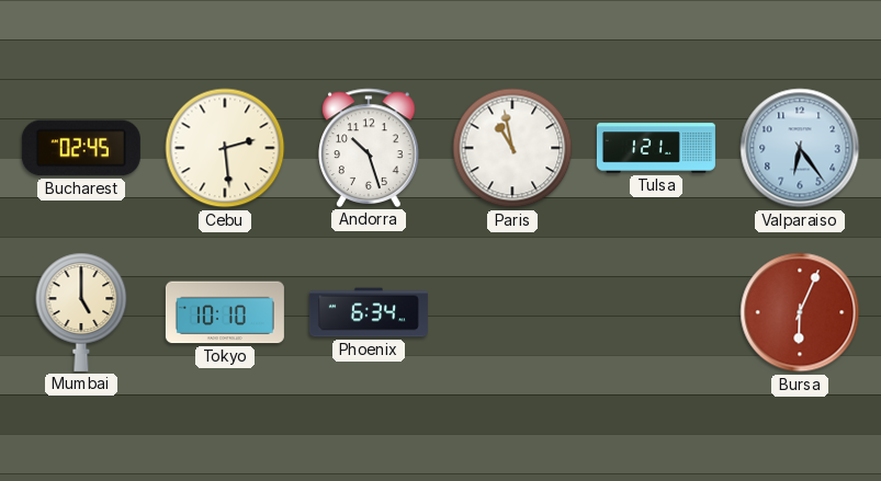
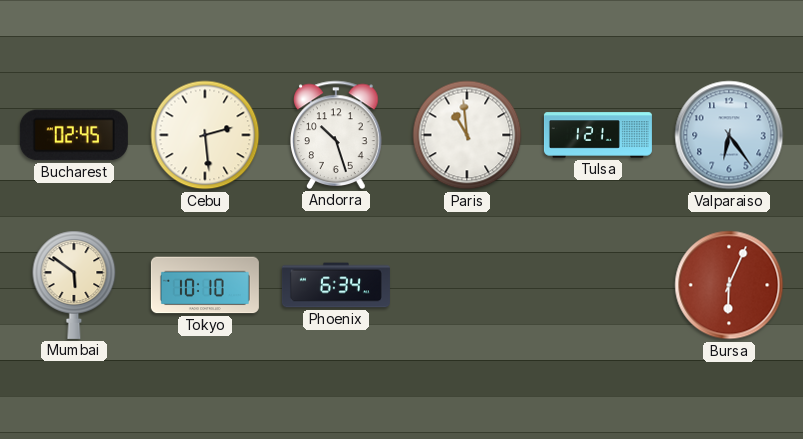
Paris: 10:58 -> 10:59
Mumbai: 5:00 -> 5:51
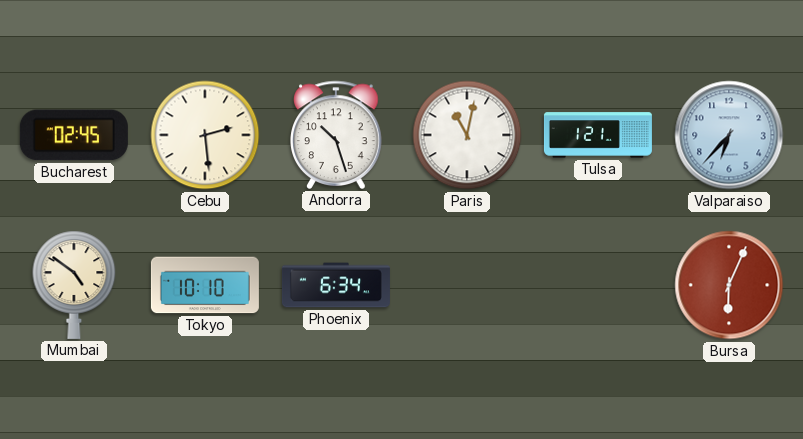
Paris: 10:59 -> 11:02
Valparaiso: 6:24 -> 6:37
Mumbai: 5:51 -> 4:51
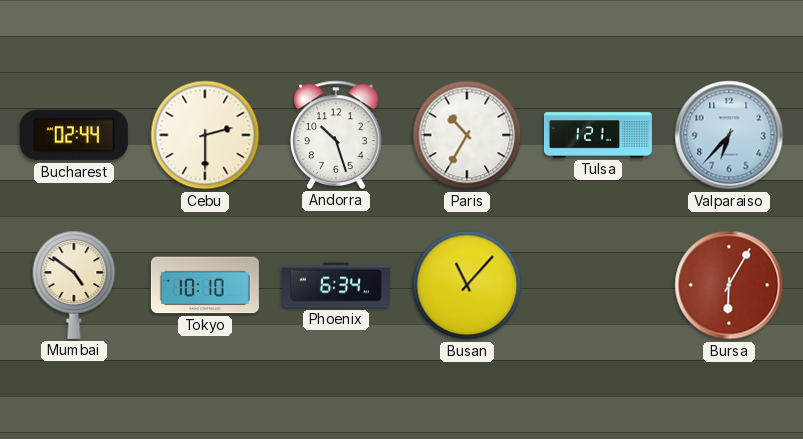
Bucharest: 02:45 -> 02:44
Cebu: 2:29 -> 2:30
Paris: 11:02 -> 10:35
Busan: none -> 11:07
Bursa: 6:04 -> 6:05
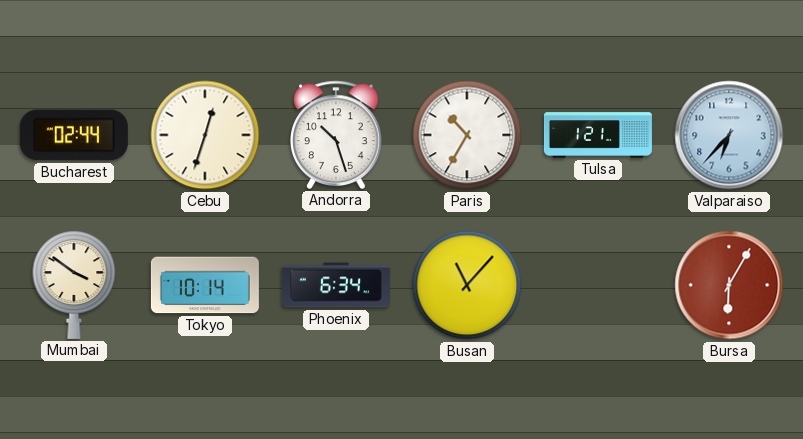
Cebu: 2:30 -> 12:33
Mumbai: 4:51 -> 3:51
Tokyo: 10:10 -> 10:14
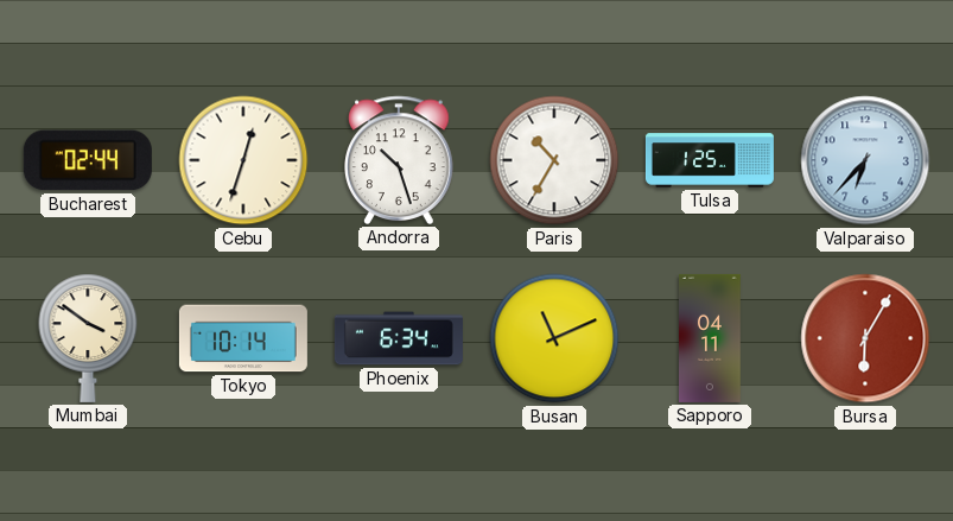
Tulsa: 1:21 -> 1:25
Busan: 11:07 -> 11:11
Sapporo: none -> 04:11
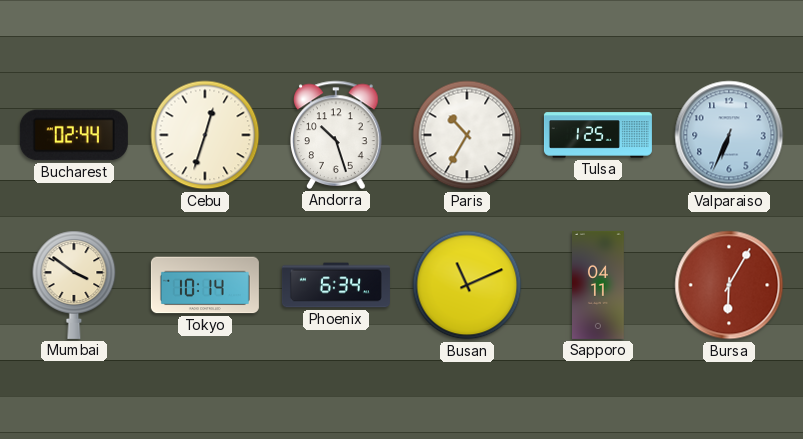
Valparaiso: 6:37 -> 6:34
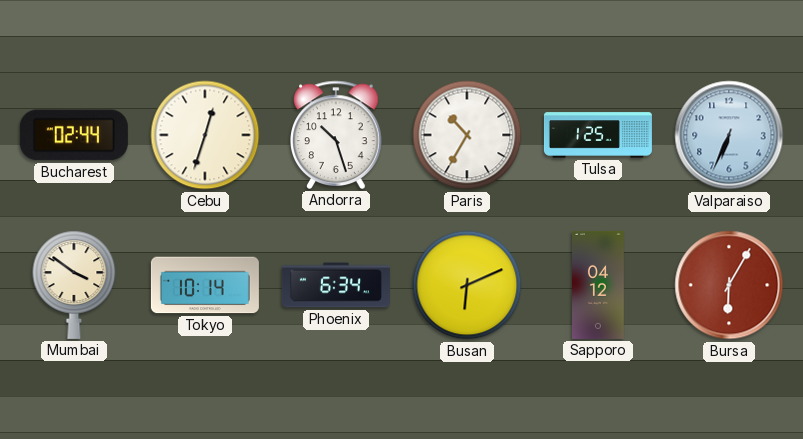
Busan: 11:11 -> 6:11
Sapporo: 04:11 -> 04:12
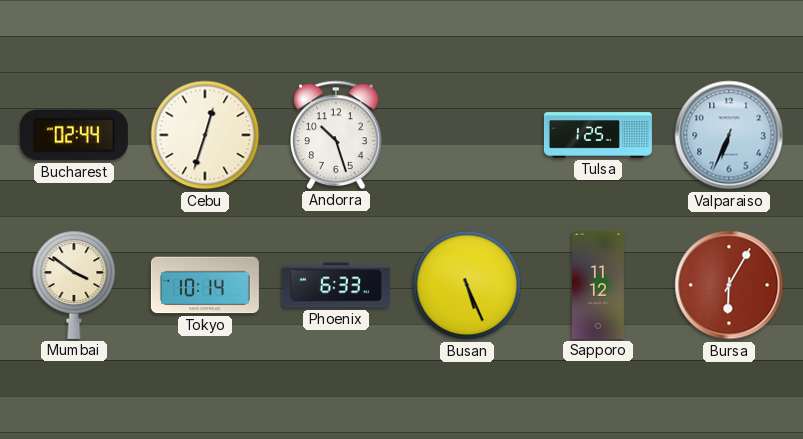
Paris: 10:35 -> none
Phoenix: 6:34 -> 6:33
Busan: 6:11 -> 5:26
Sapporo: 04:12 -> 11:12
